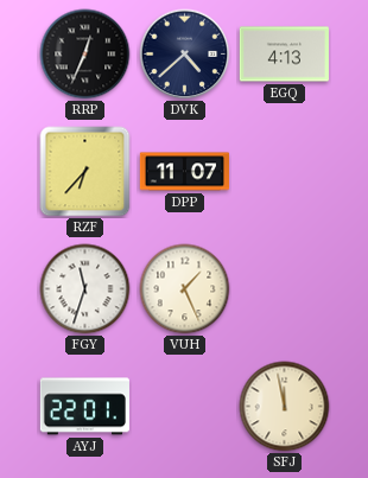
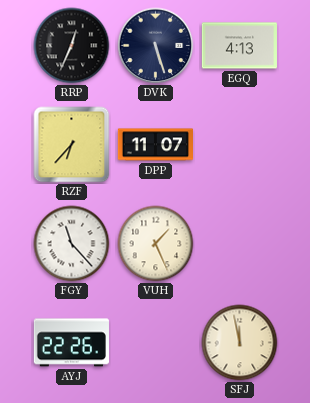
DVK: 4:38 -> 5:27
FGY: 11:33 -> 11:23
AYJ: 22:01 -> 22:26
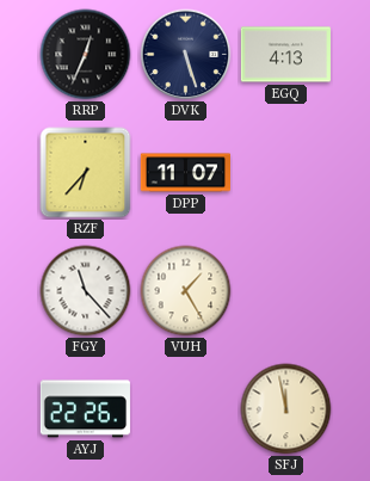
VUH: 1:26 -> 1:25
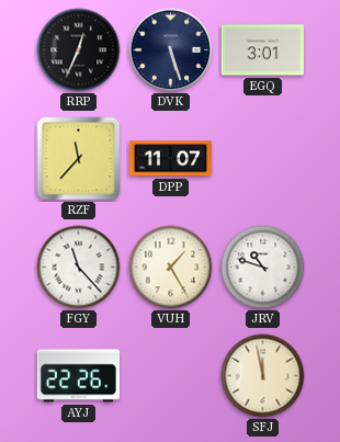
EGQ: 4:13 -> 3:01
RZF: 6:37 -> 11:37
JRV: none -> 10:48
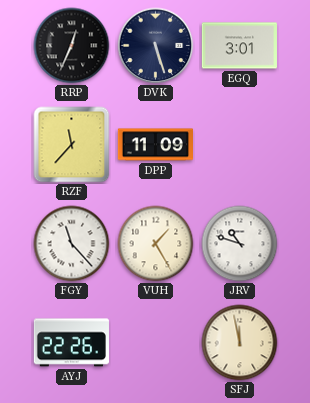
DPP: 11:07 -> 11:09
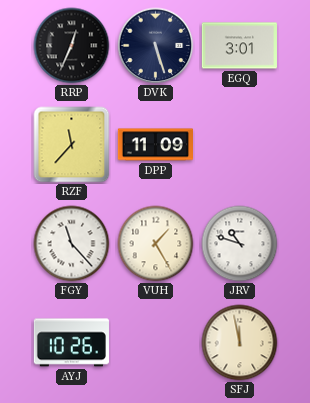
AYJ: 22:26 -> 10:26
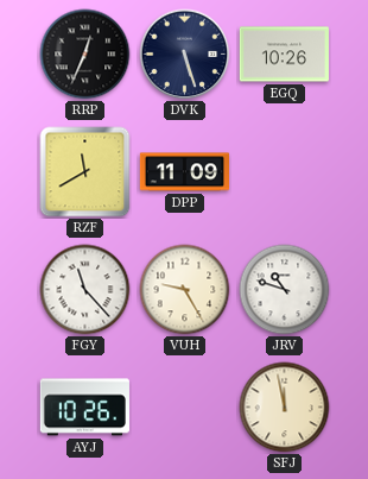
EGQ: 3:01 -> 10:26
RZF: 11:37 -> 11:40
VUH: 1:25 -> 9:25
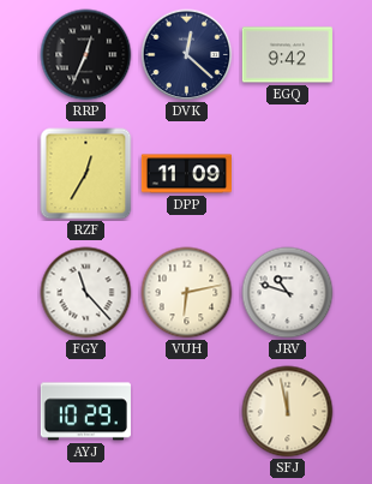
DVK: 5:27 -> 12:22
EGQ: 10:26 -> 9:42
RZF: 11:40 -> 12:35
VUH: 9:25 -> 6:13
AYJ: 10:26 -> 10:29
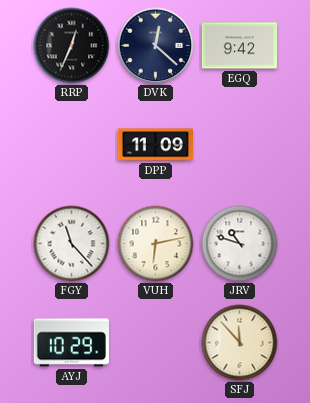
RZF: 12:35 -> none
SFJ: 11:58 -> 11:53
